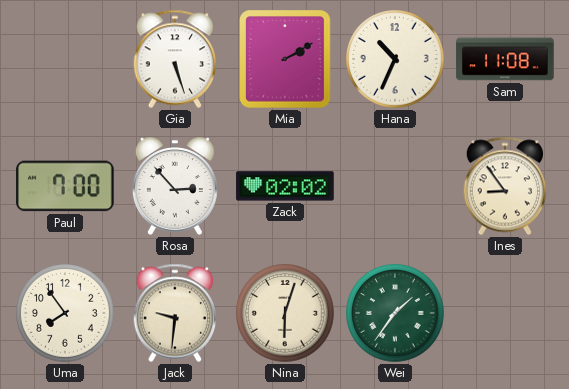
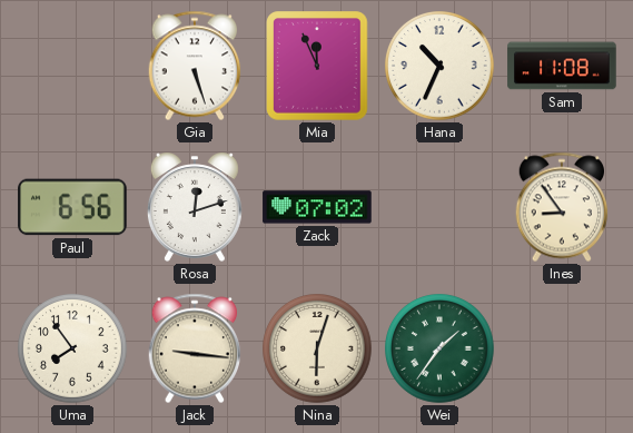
Mia: 2:10 -> 11:56
Paul: 7:00 -> 6:56
Rosa: 2:53 -> 12:12
Zack: 02:02 -> 07:02
Jack: 9:31 -> 9:16
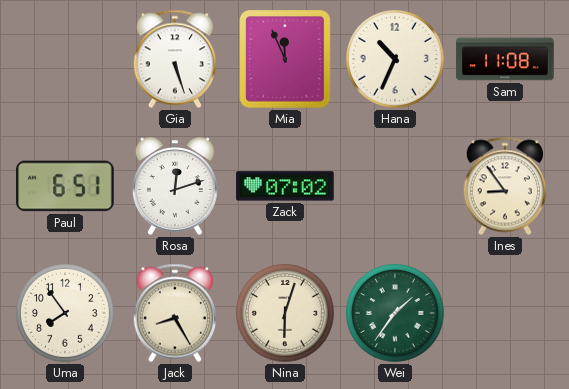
Paul: 6:56 -> 6:51
Jack: 9:16 -> 8:25
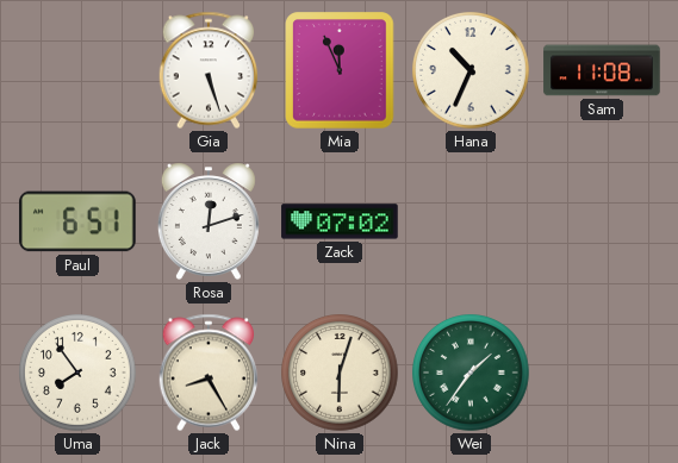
Ines: 8:54 -> none
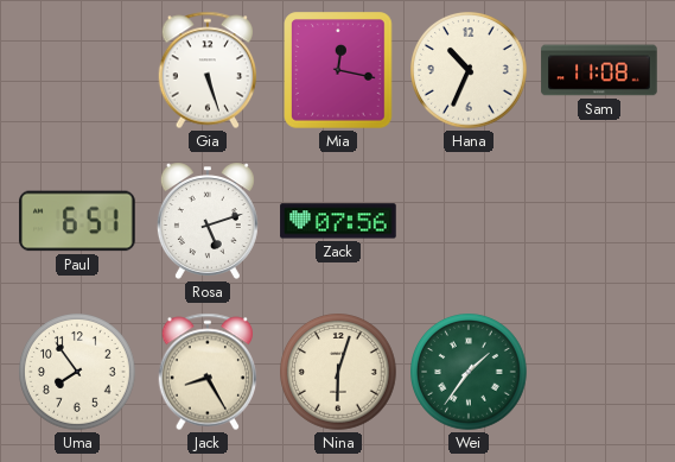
Mia: 11:56 -> 12:17
Rosa: 12:12 -> 5:12
Zack: 07:02 -> 07:56
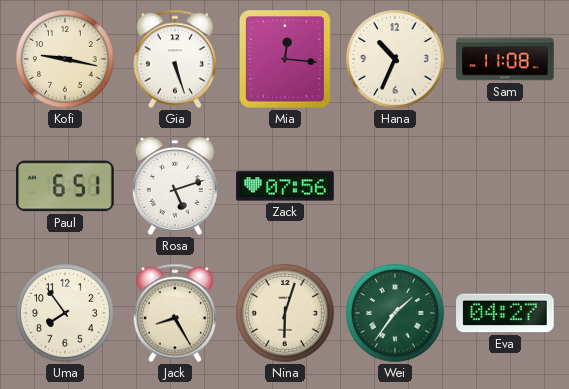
Kofi: none -> 9:17
Mia: 12:17 -> 12:16
Eva: none -> 04:27
